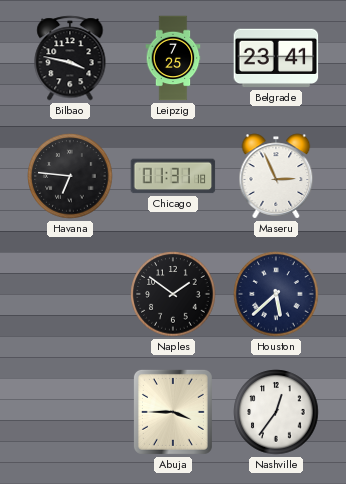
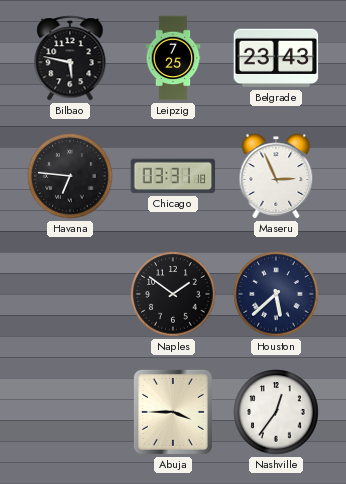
Bilbao: 3:47 -> 5:47
Belgrade: 23:41 -> 23:43
Chicago: 01:31 -> 03:31
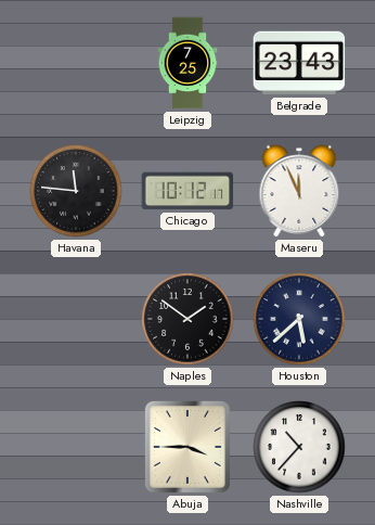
Bilbao: 5:47 -> none
Havana: 6:46 -> 11:46
Chicago: 03:31 -> 10:12
Maseru: 2:56 -> 11:56
Nashville: 12:36 -> 10:37
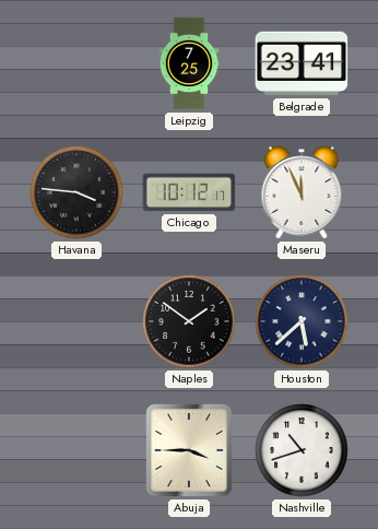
Belgrade: 23:43 -> 23:41
Havana: 11:46 -> 3:46
Nashville: 10:37 -> 10:42
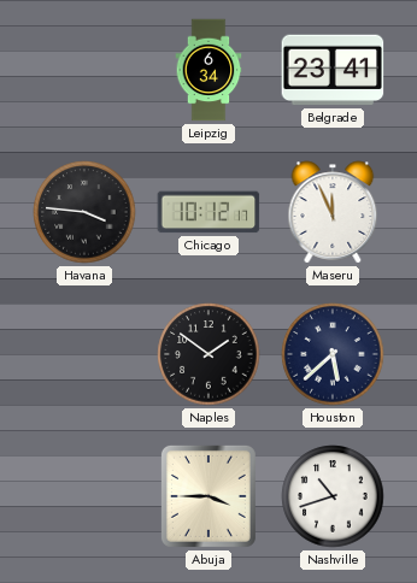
Leipzig: 7:25 -> 6:34
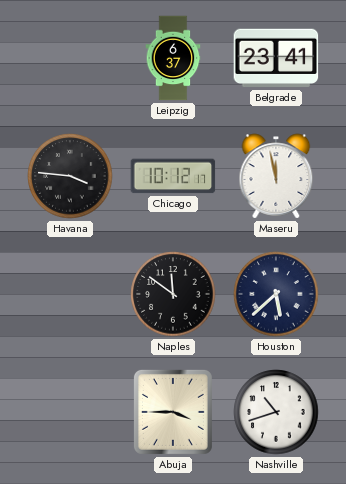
Leipzig: 6:34 -> 6:37
Maseru: 11:56 -> 11:58
Naples: 1:51 -> 11:51
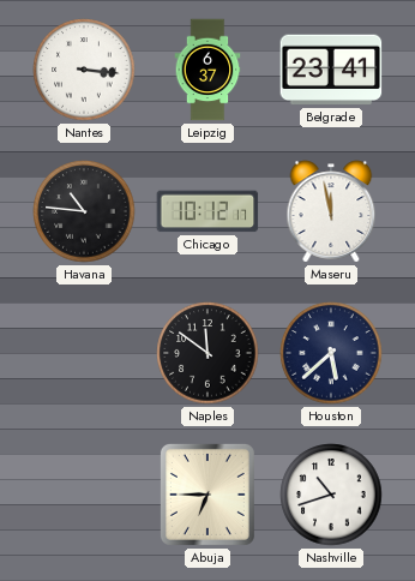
Nantes: none -> 3:16
Havana: 3:46 -> 10:46
Abuja: 3:45 -> 6:45
